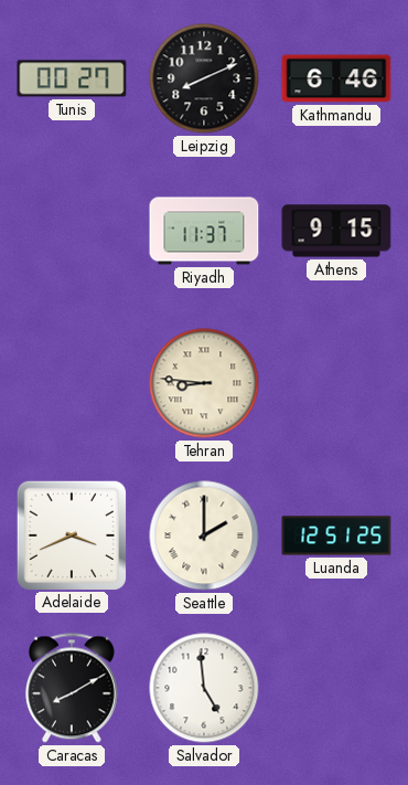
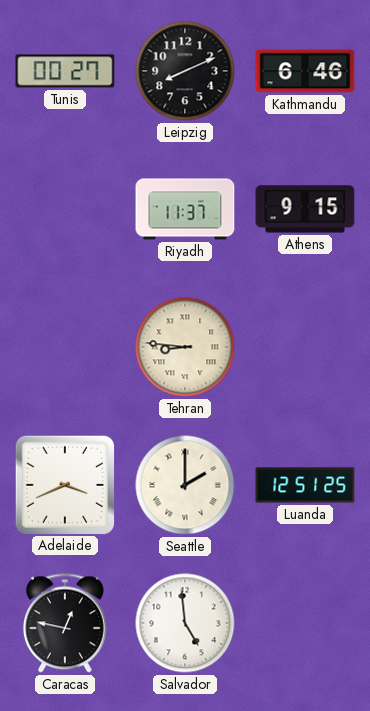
Caracas: 8:10 -> 12:47
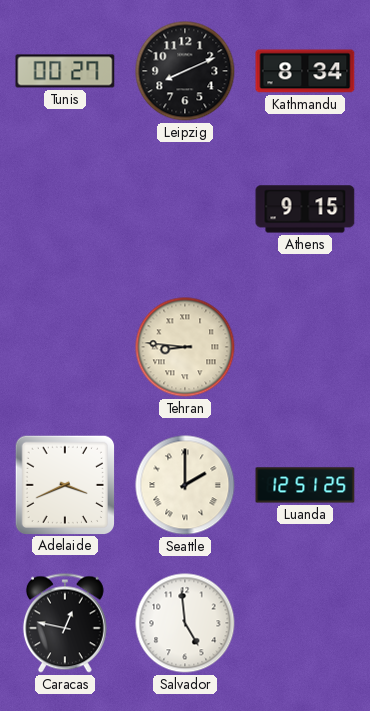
Kathmandu: 6:46 -> 8:34
Riyadh: 11:37 -> none
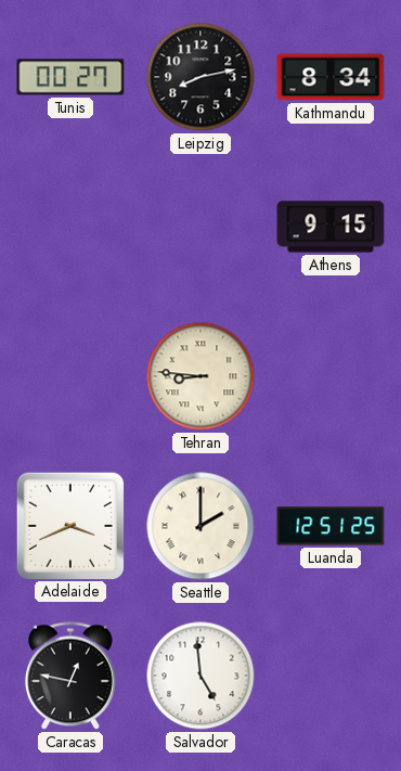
Leipzig: 8:11 -> 8:13
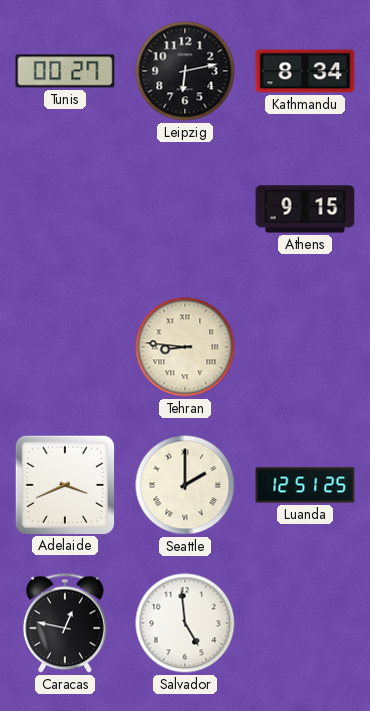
Leipzig: 8:13 -> 6:13
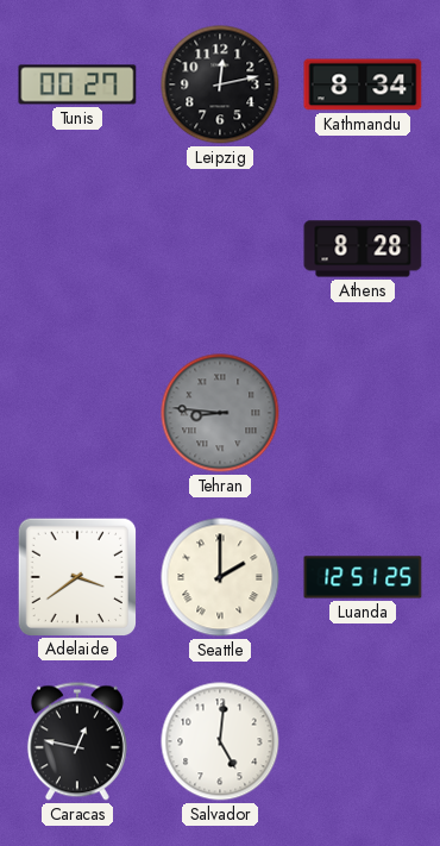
Leipzig: 6:13 -> 12:13
Athens: 9:15 -> 8:28
Tehran dial: cream -> grey
Adelaide: 3:41 -> 3:39
Salvador: 4:59 -> 5:01
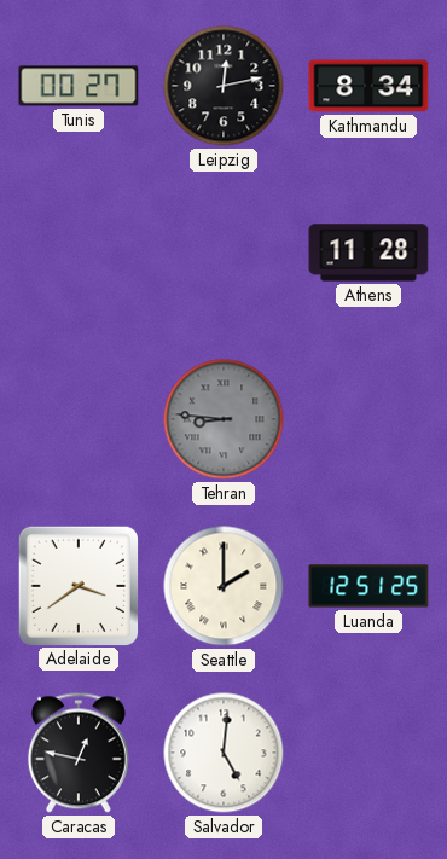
Athens: 8:28 -> 11:28
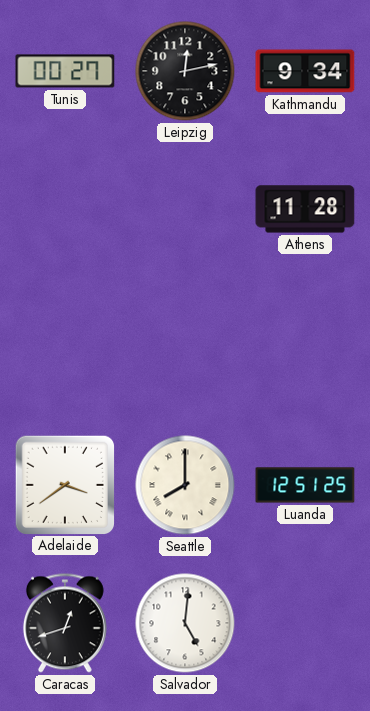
Kathmandu: 8:34 -> 9:34
Tehran: 8:46 -> none
Seattle: 2:00 -> 8:00
Caracas: 12:47 -> 12:42
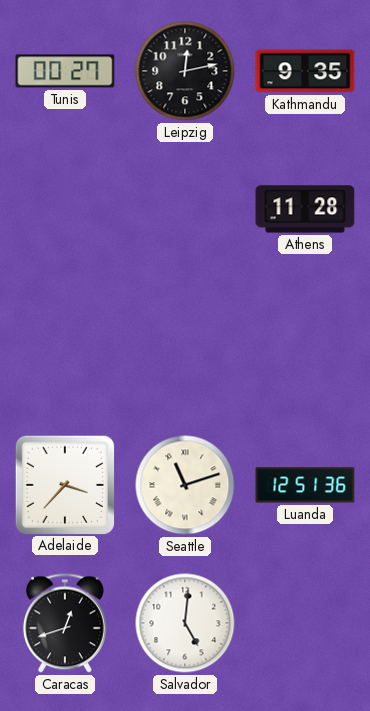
Kathmandu: 9:34 -> 9:35
Adelaide: 3:39 -> 3:37
Seattle: 8:00 -> 11:12
Luanda: 12:51:25 -> 12:51:36
